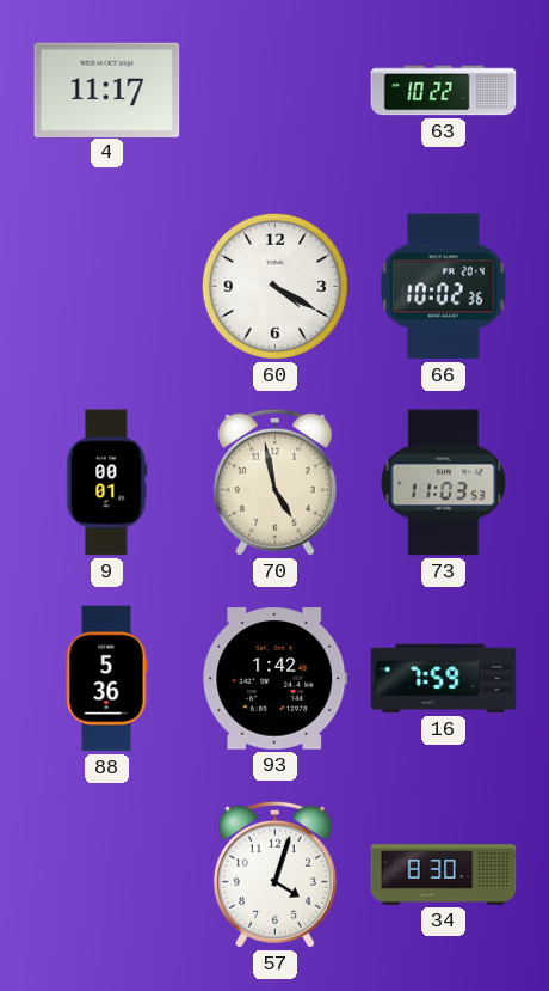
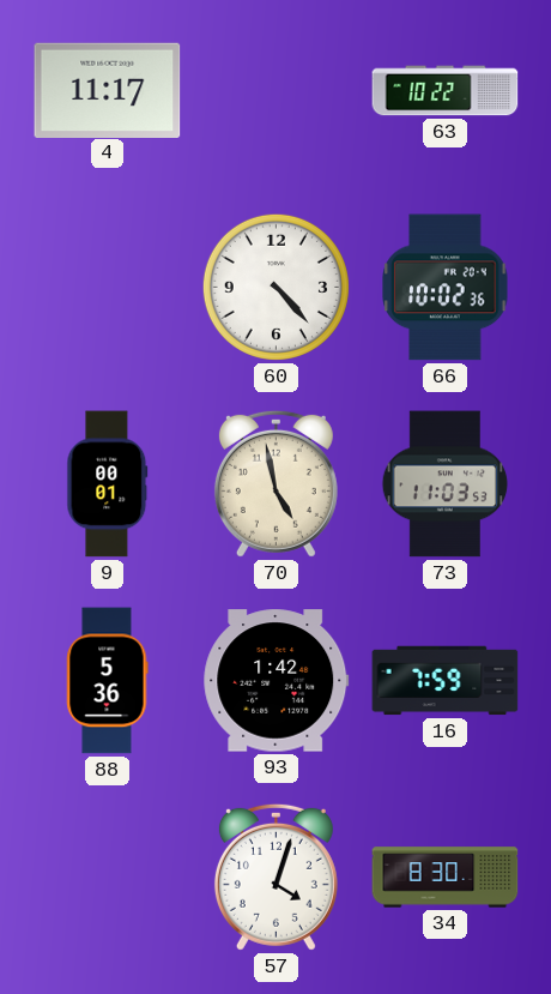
60: 4:20 -> 4:23
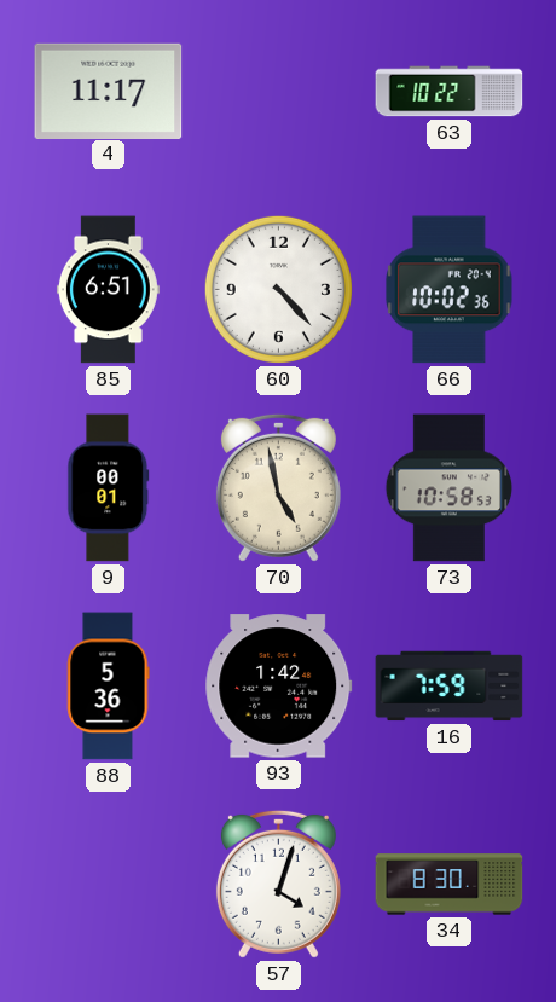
85: none -> 6:51
73: 11:03 -> 10:58
